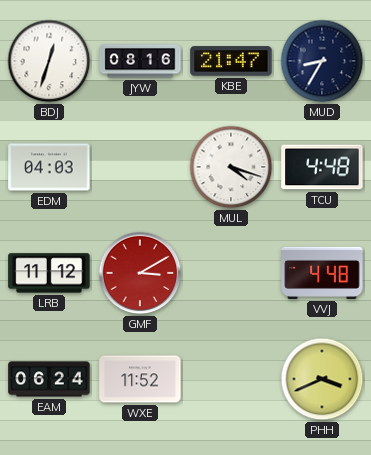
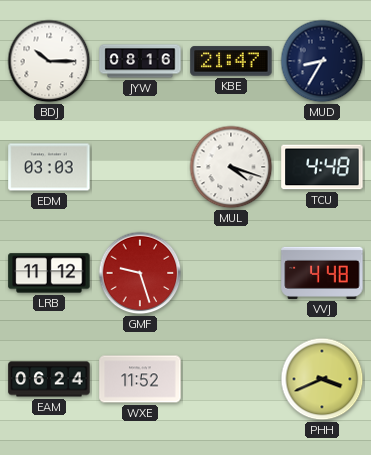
BDJ: 12:33 -> 10:15
EDM: 04:03 -> 03:03
GMF: 3:10 -> 9:27
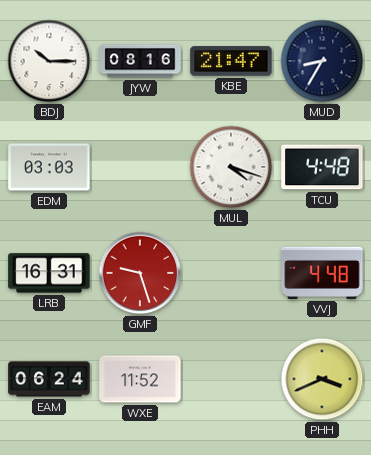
LRB: 11:12 -> 16:31
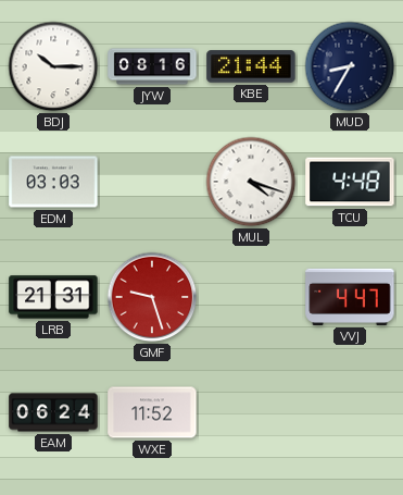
KBE: 21:47 -> 21:44
LRB: 16:31 -> 21:31
VVJ: 4:48 -> 4:47
PHH: 3:41 -> none
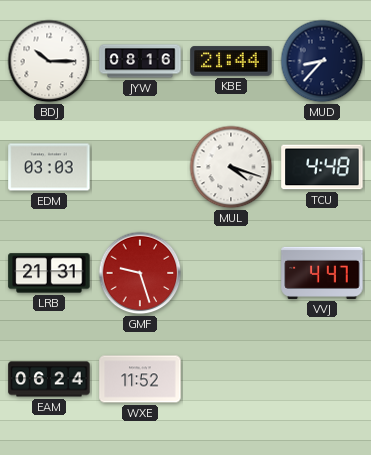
MUD: 8:35 -> 8:37
